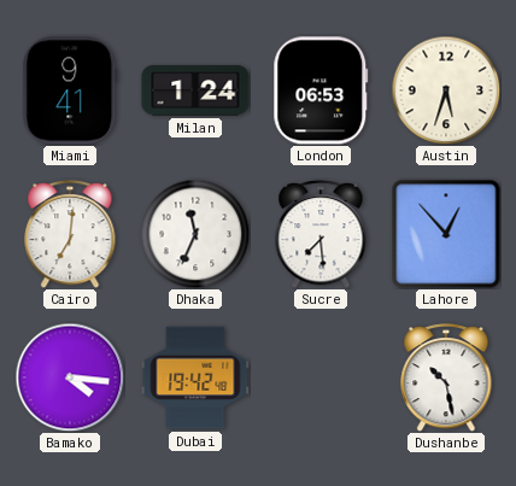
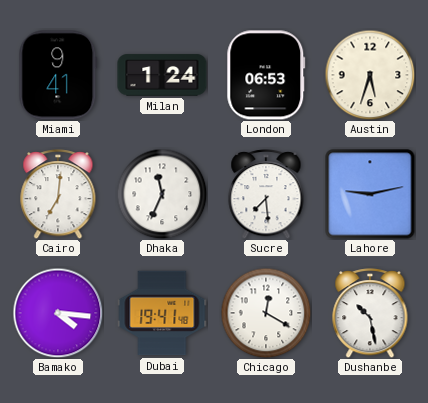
Lahore: 12:53 -> 9:13
Dubai: 19:42 -> 19:41
Chicago: none -> 12:20
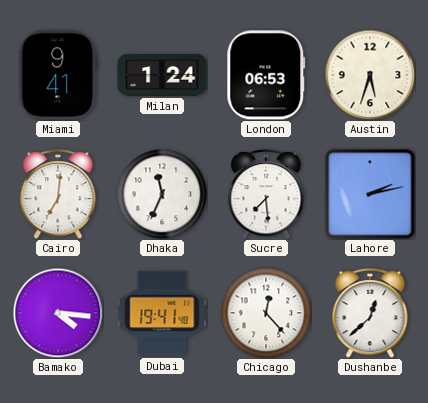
Lahore: 9:13 -> 2:13
Chicago: 12:20 -> 12:23
Dushanbe: 10:28 -> 12:38
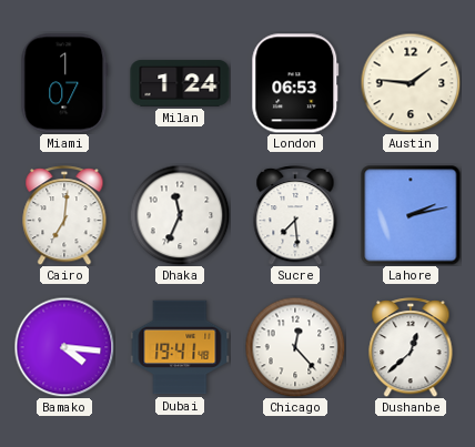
Miami: 9:41 -> 1:07
Austin: 5:33 -> 1:46
